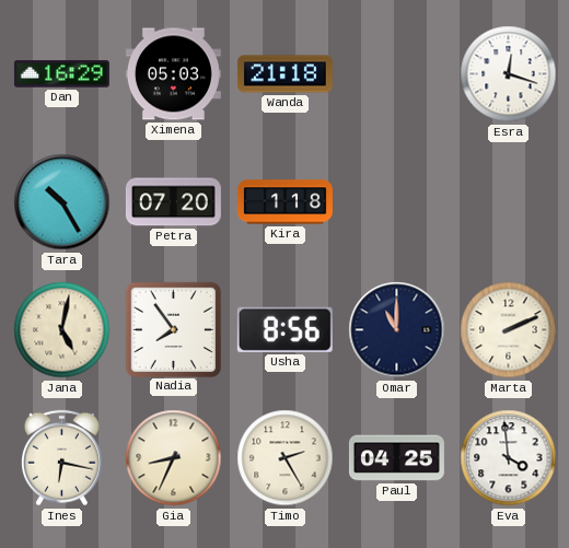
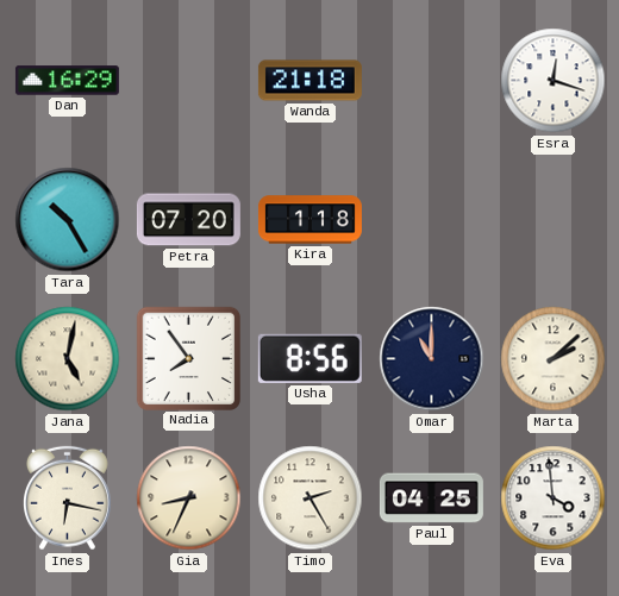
Ximena: 05:03 -> none
Marta: 2:11 -> 2:08
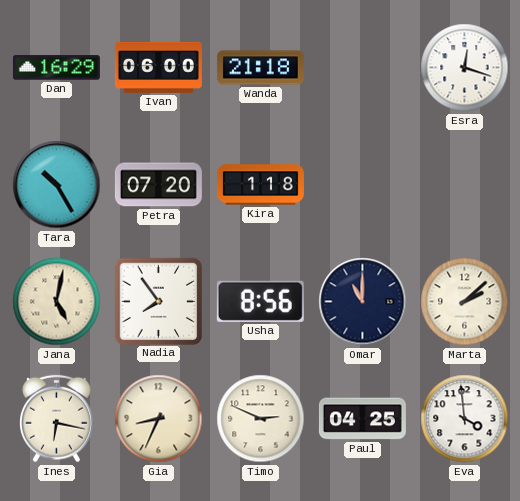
Ivan: none -> 06:00
Timo: 2:25 -> 2:49
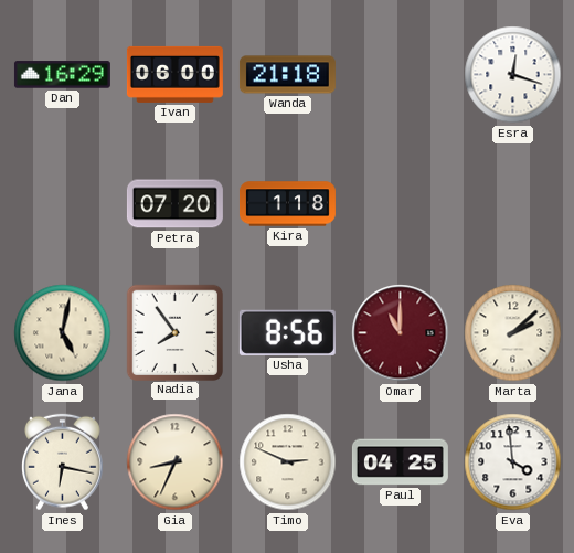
Tara: 10:25 -> none
Omar dial: navy -> burgundy
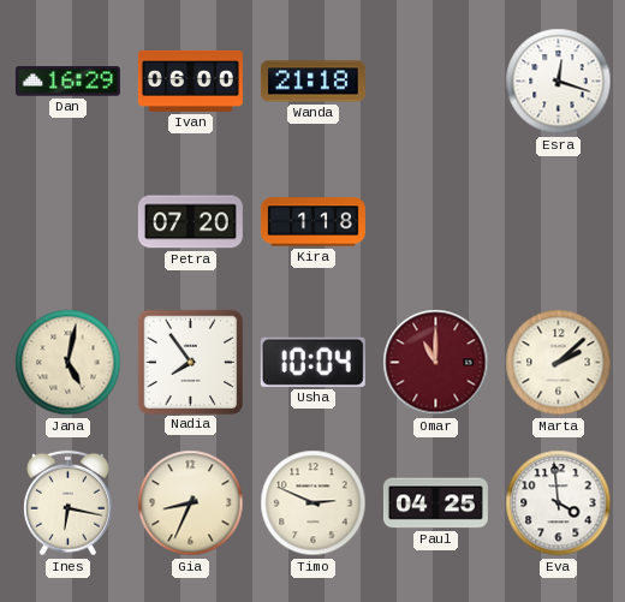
Usha: 8:56 -> 10:04
